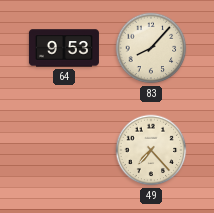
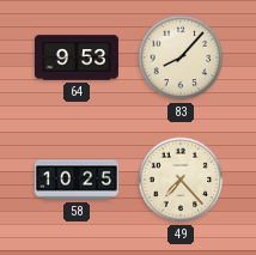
58: none -> 10:25
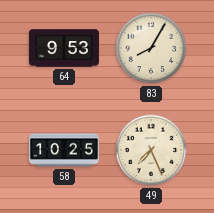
83: 8:07 -> 8:05
49: 7:23 -> 7:26
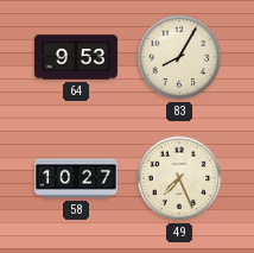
58: 10:25 -> 10:27
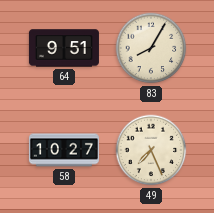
64: 9:53 -> 9:51
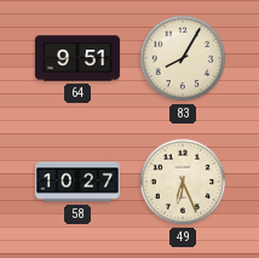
49: 7:26 -> 6:26
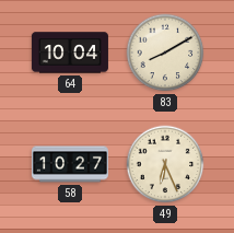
64: 9:51 -> 10:04
83: 8:05 -> 8:10
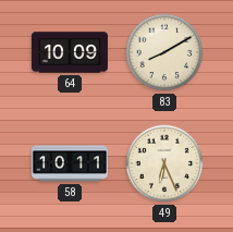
64: 10:04 -> 10:09
58: 10:27 -> 10:11
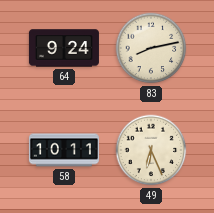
64: 10:09 -> 9:24
83: 8:10 -> 8:13
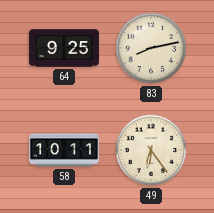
64: 9:24 -> 9:25
49: 6:26 -> 6:24
